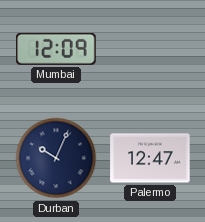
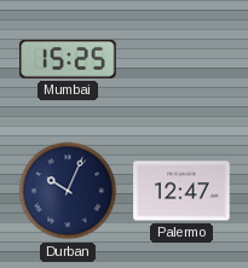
Mumbai: 12:09 -> 15:25
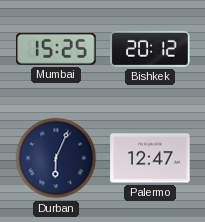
Bishkek: none -> 20:12
Durban: 10:04 -> 6:04
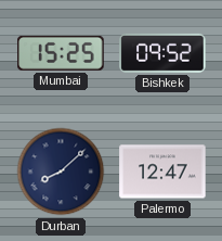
Bishkek: 20:12 -> 09:52
Durban: 6:04 -> 8:08
